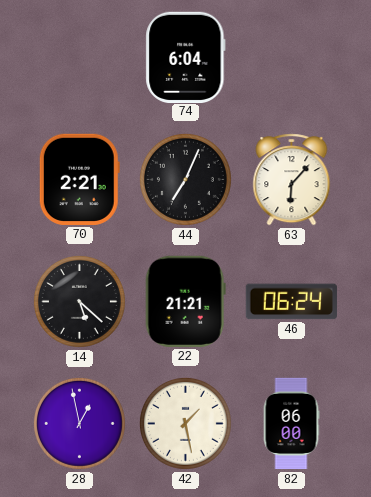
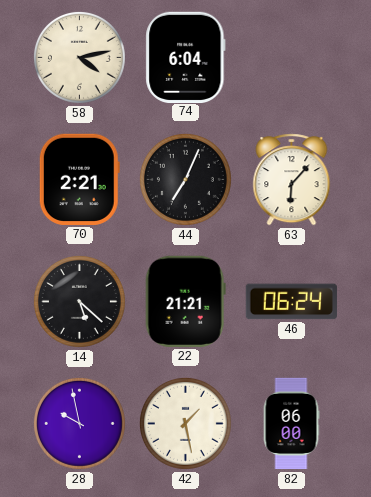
58: none -> 4:13
28: 12:58 -> 9:58
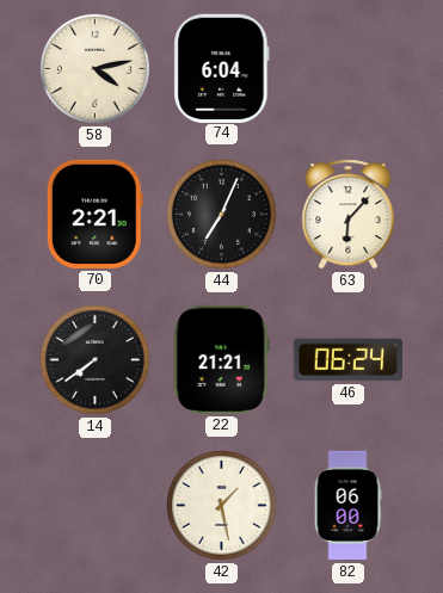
14: 5:22 -> 7:39
28: 9:58 -> none
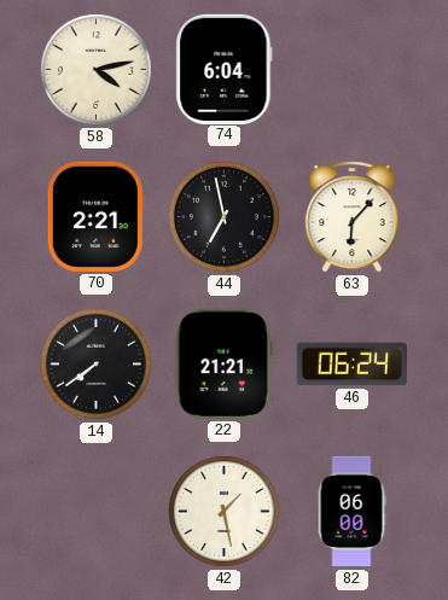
44: 7:04 -> 6:58
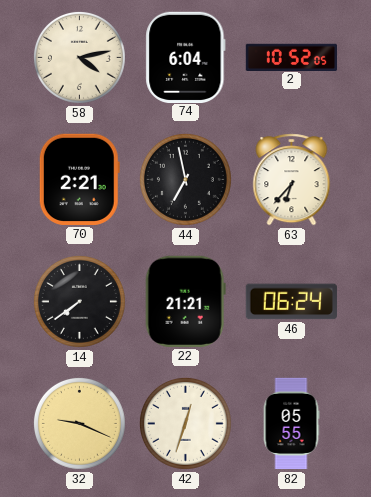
2: none -> 10:52
63: 6:07 -> 6:37
32: none -> 9:19
42: 1:28 -> 12:33
82: 06:00 -> 05:55
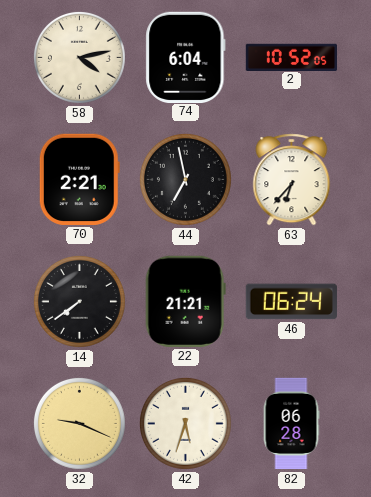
42: 12:33 -> 5:33
82: 05:55 -> 06:28
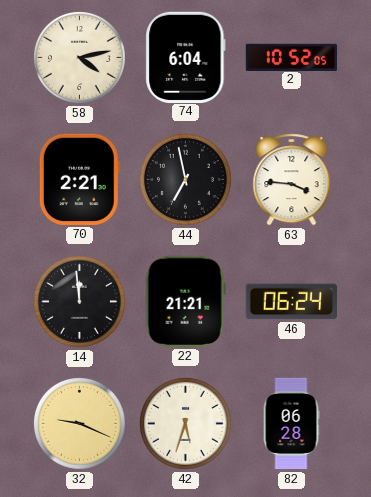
63: 6:37 -> 3:46
14: 7:39 -> 11:59
